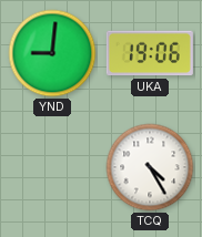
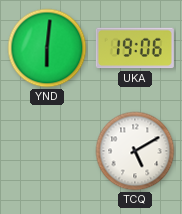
YND: 9:01 -> 6:01
TCQ: 4:25 -> 5:10
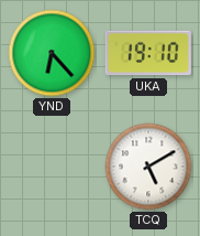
YND: 6:01 -> 6:23
UKA: 19:06 -> 19:10
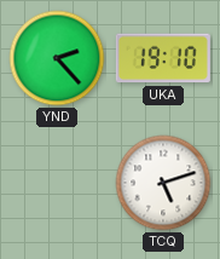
YND: 6:23 -> 2:23
TCQ: 5:10 -> 5:12
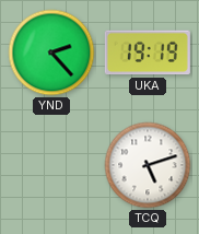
UKA: 19:10 -> 19:19
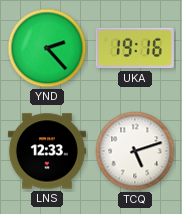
UKA: 19:19 -> 19:16
LNS: none -> 12:33
